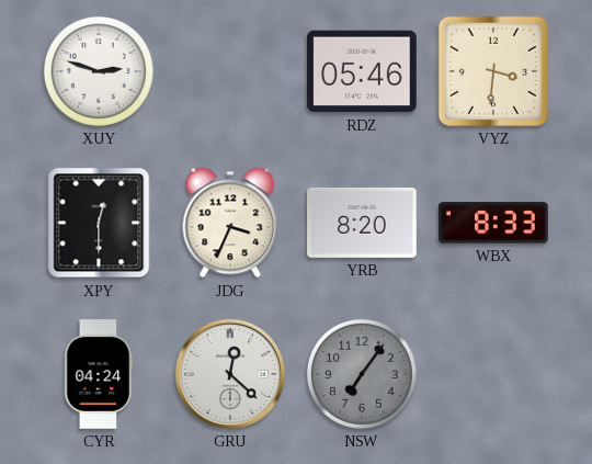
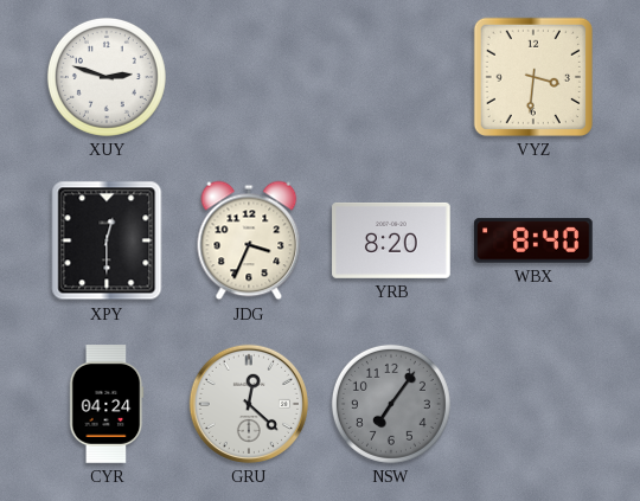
RDZ: 05:46 -> none
WBX: 8:33 -> 8:40
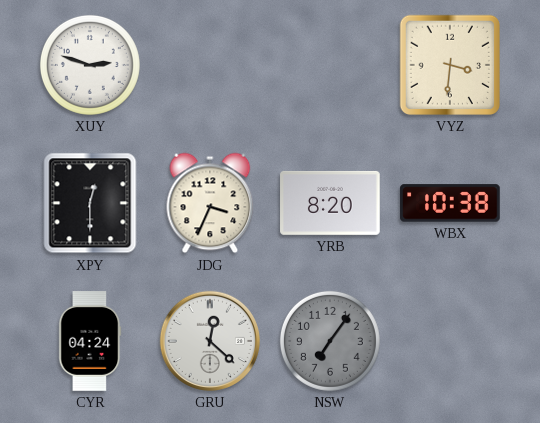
WBX: 8:40 -> 10:38
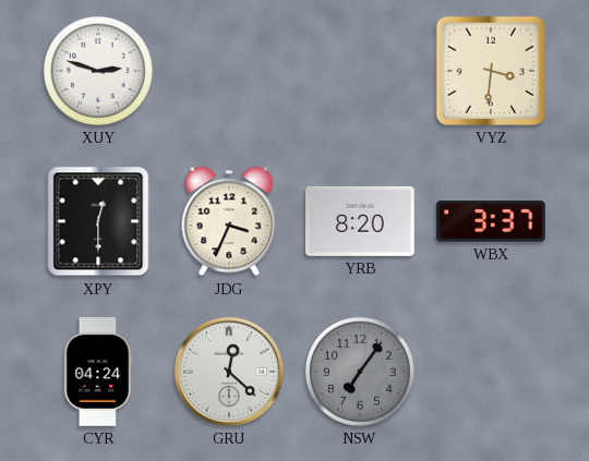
WBX: 10:38 -> 3:37
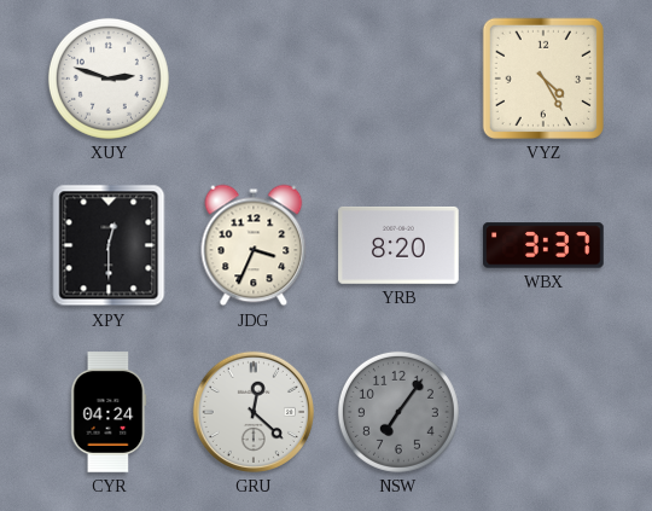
VYZ: 3:31 -> 4:25
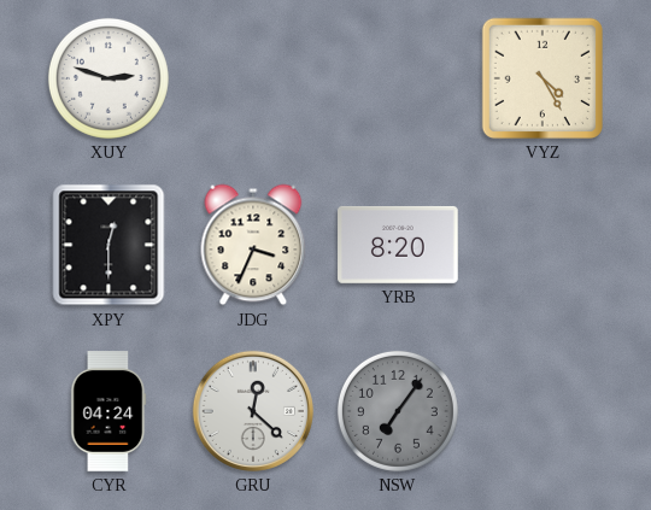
WBX: 3:37 -> none
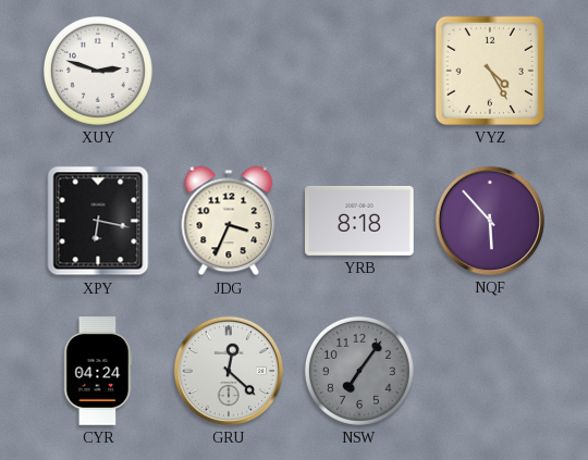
XPY: 12:30 -> 6:17
YRB: 8:20 -> 8:18
NQF: none -> 5:53
